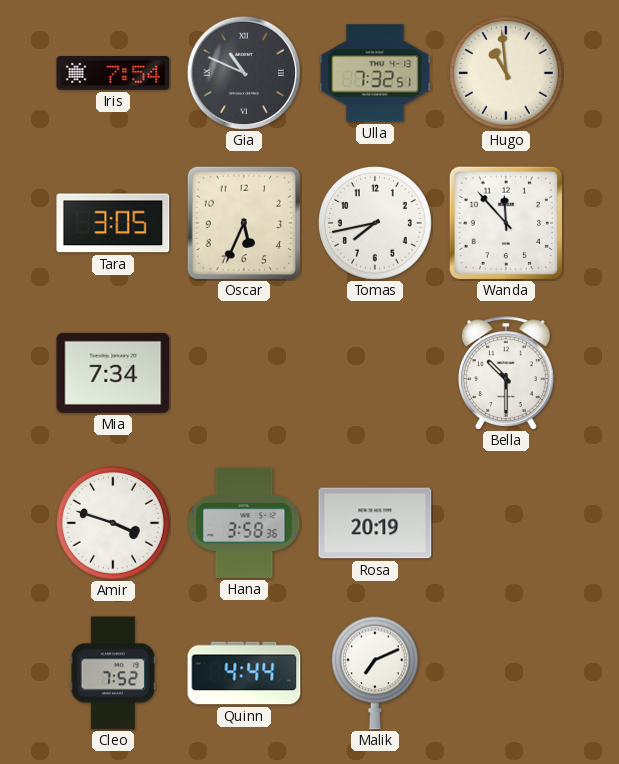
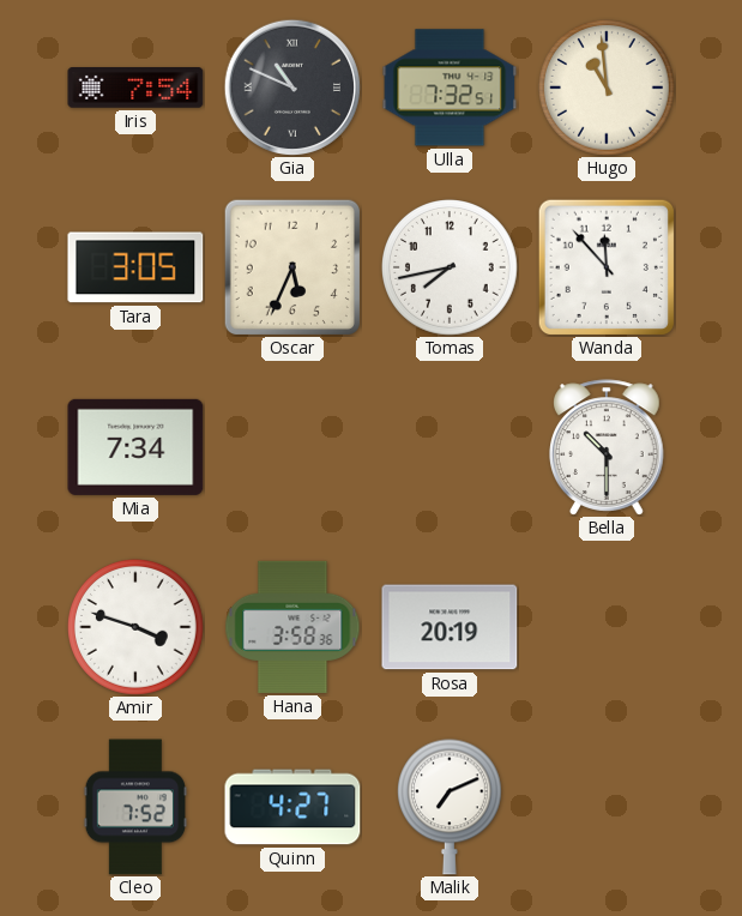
Quinn: 4:44 -> 4:27
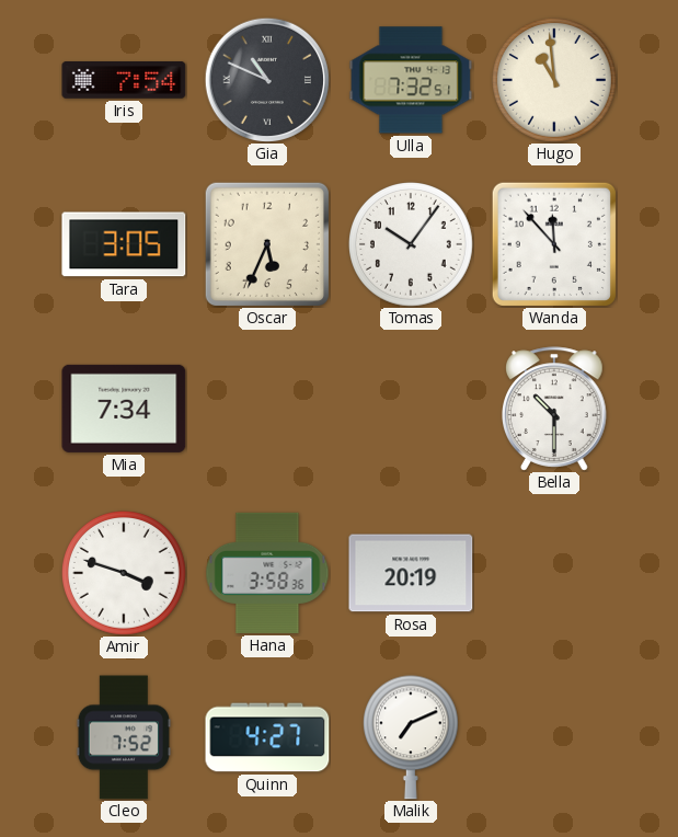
Tomas: 7:43 -> 10:06
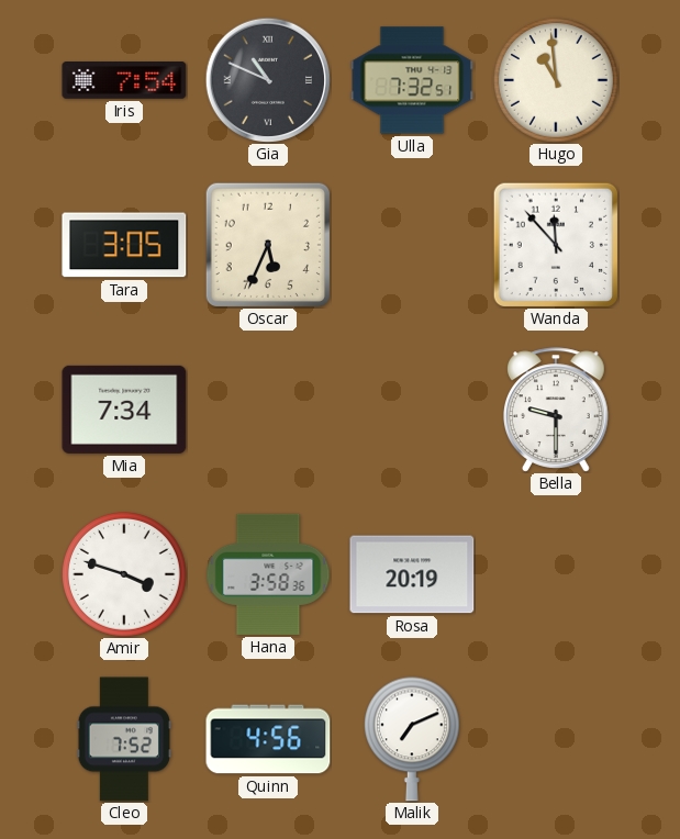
Tomas: 10:06 -> none
Bella: 10:30 -> 9:30
Quinn: 4:27 -> 4:56
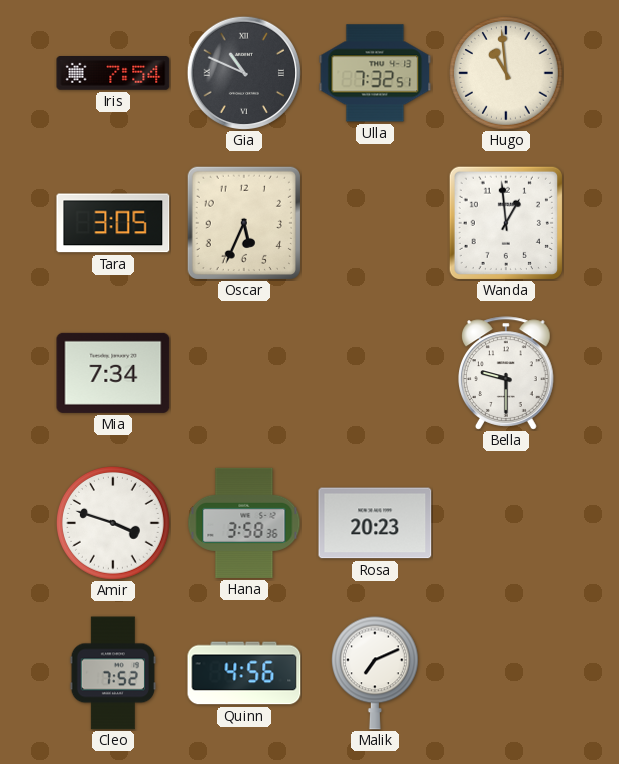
Wanda: 11:53 -> 12:59
Rosa: 20:19 -> 20:23
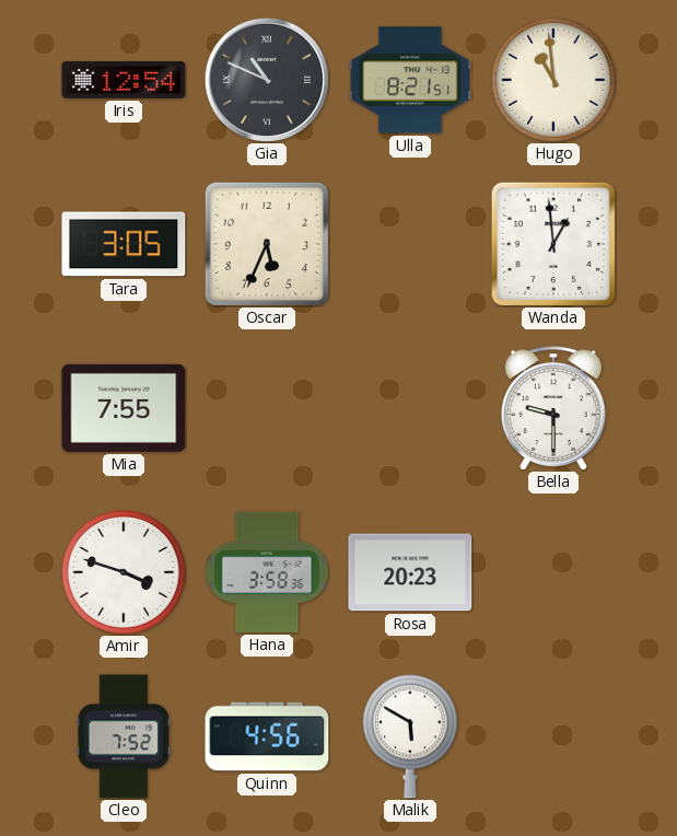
Iris: 7:54 -> 12:54
Ulla: 7:32 -> 8:21
Mia: 7:34 -> 7:55
Malik: 7:11 -> 5:50
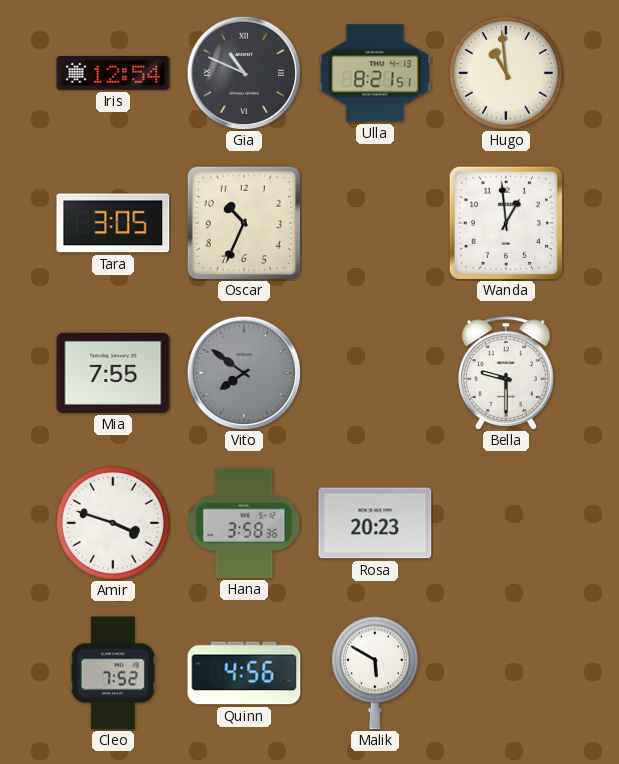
Oscar: 5:34 -> 10:34
Vito: none -> 7:51
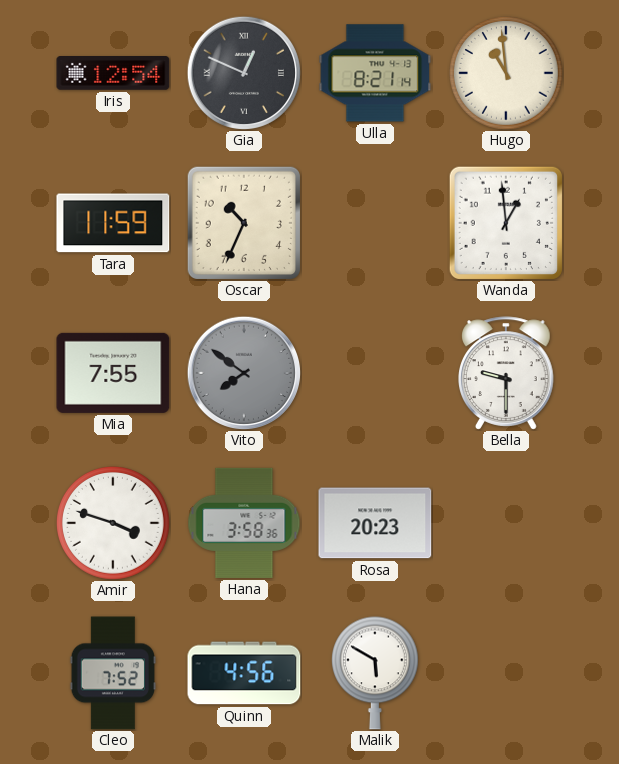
Gia: 10:49 -> 12:49
Ulla: 8:21:51 -> 8:21:14
Tara: 3:05 -> 11:59
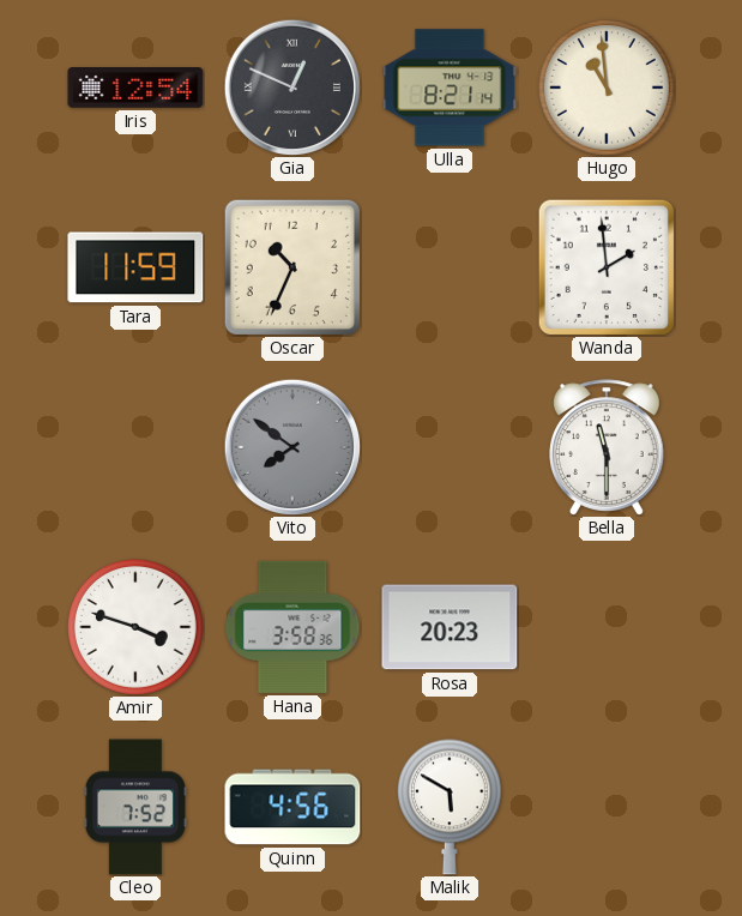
Wanda: 12:59 -> 1:59
Mia: 7:55 -> none
Bella: 9:30 -> 11:30
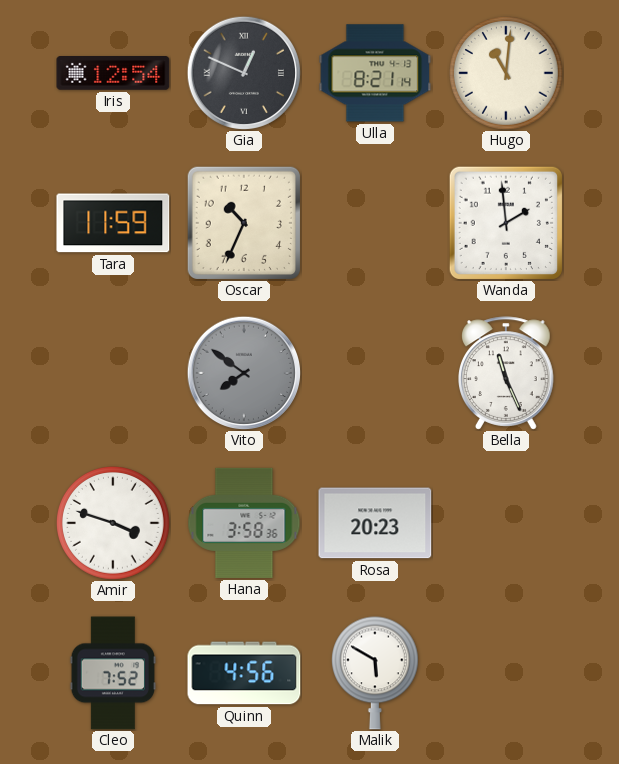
Hugo: 10:59 -> 11:01
Bella: 11:30 -> 11:26
